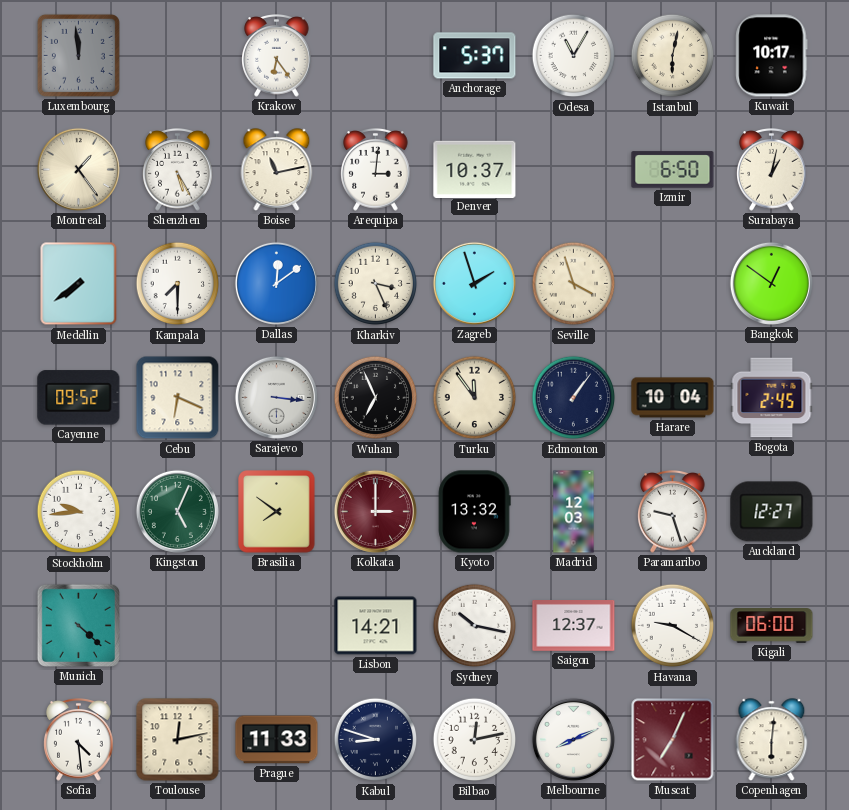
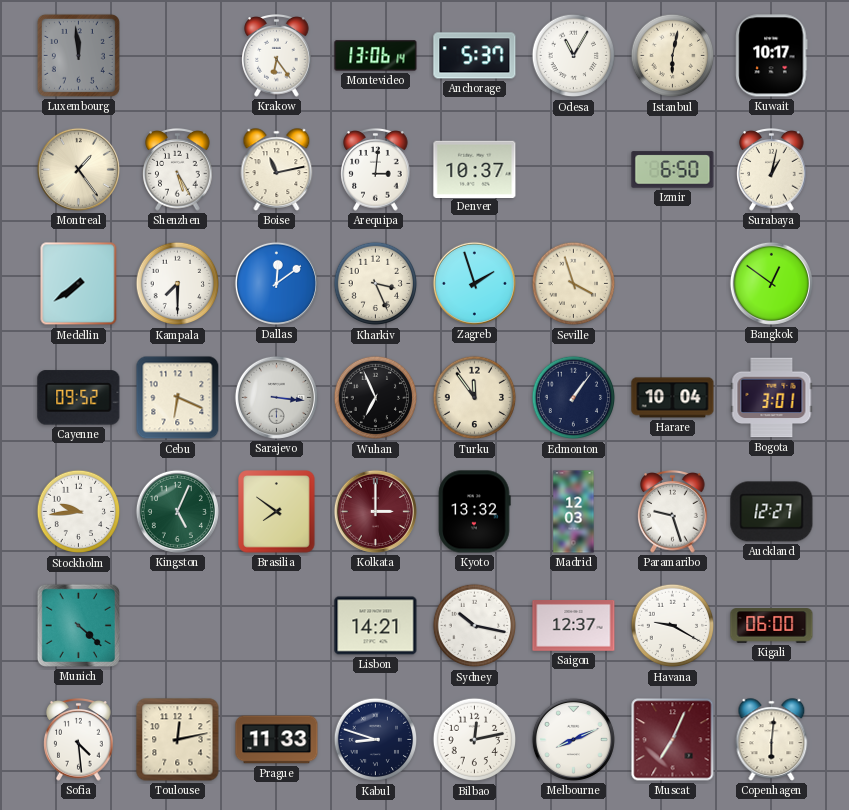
Montevideo: none -> 13:06
Bogota: 2:45 -> 3:01
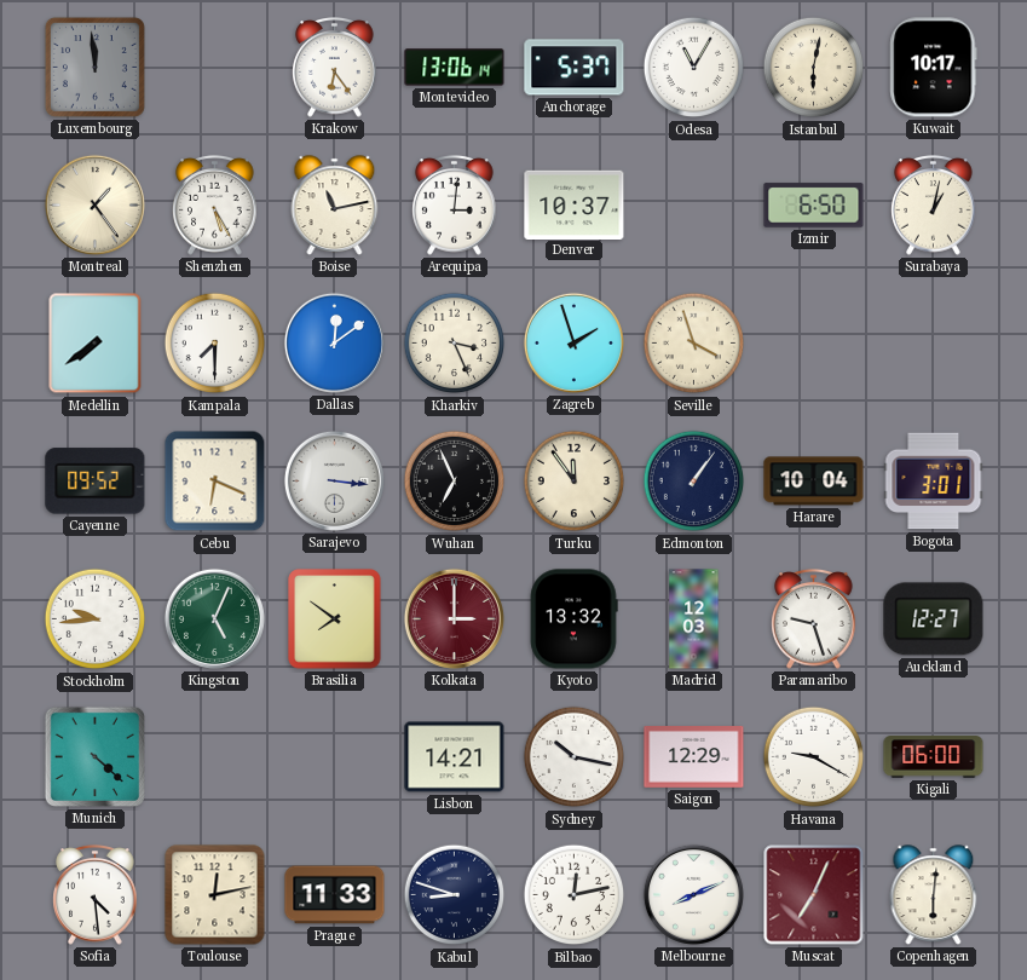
Bangkok: 12:51 -> none
Saigon: 12:37 -> 12:29
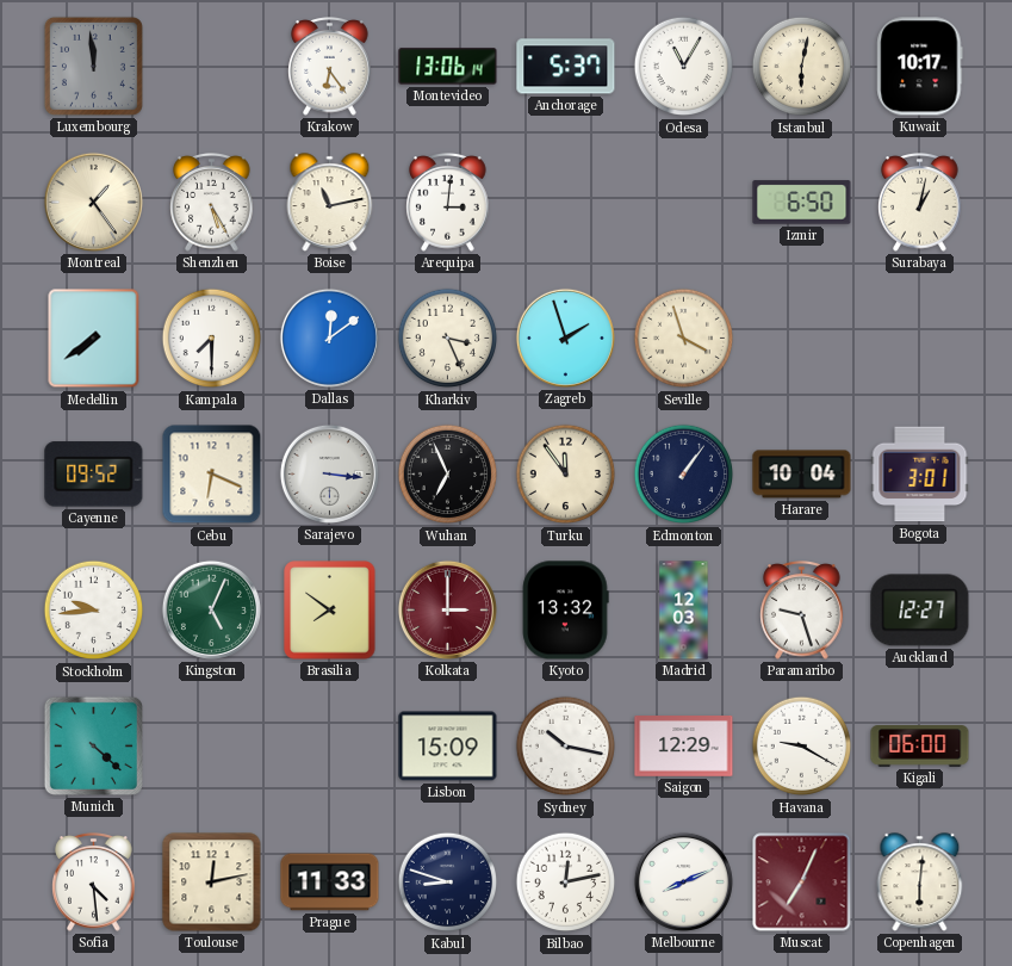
Denver: 10:37 -> none
Lisbon: 14:21 -> 15:09
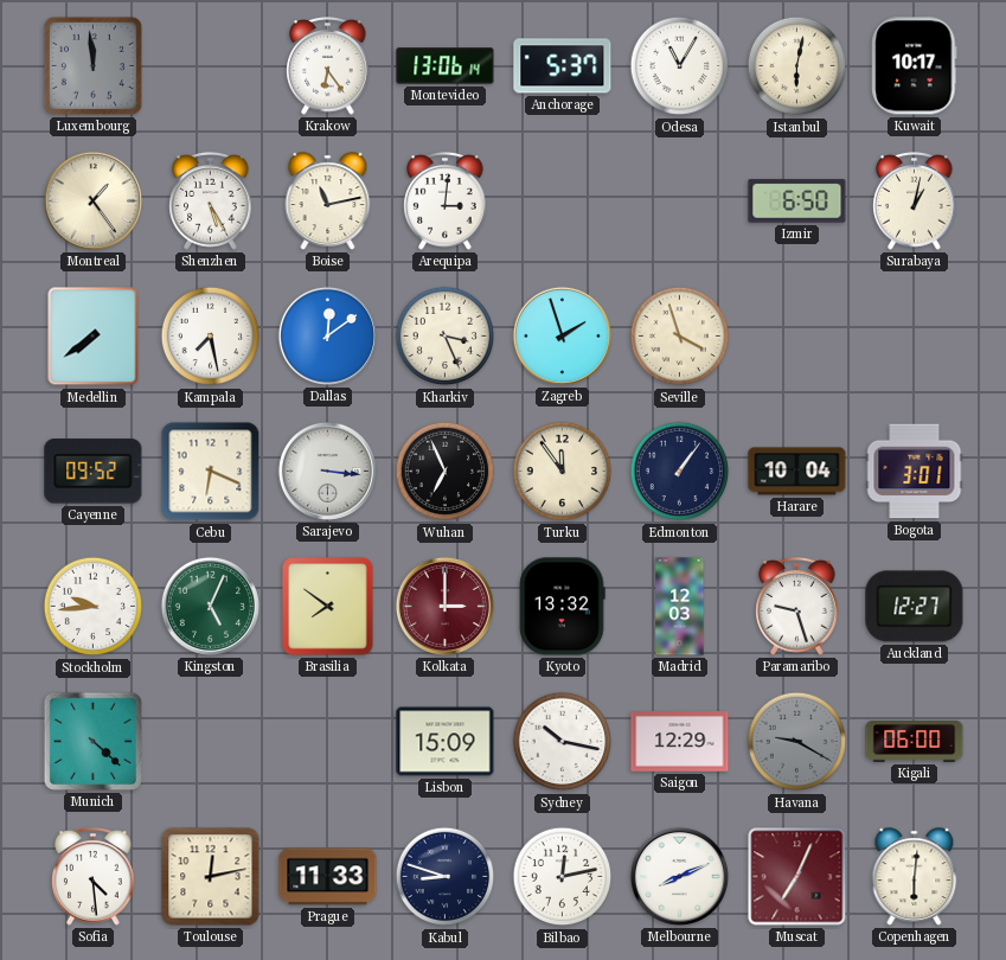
Kampala: 7:30 -> 7:28
Havana dial: white -> grey
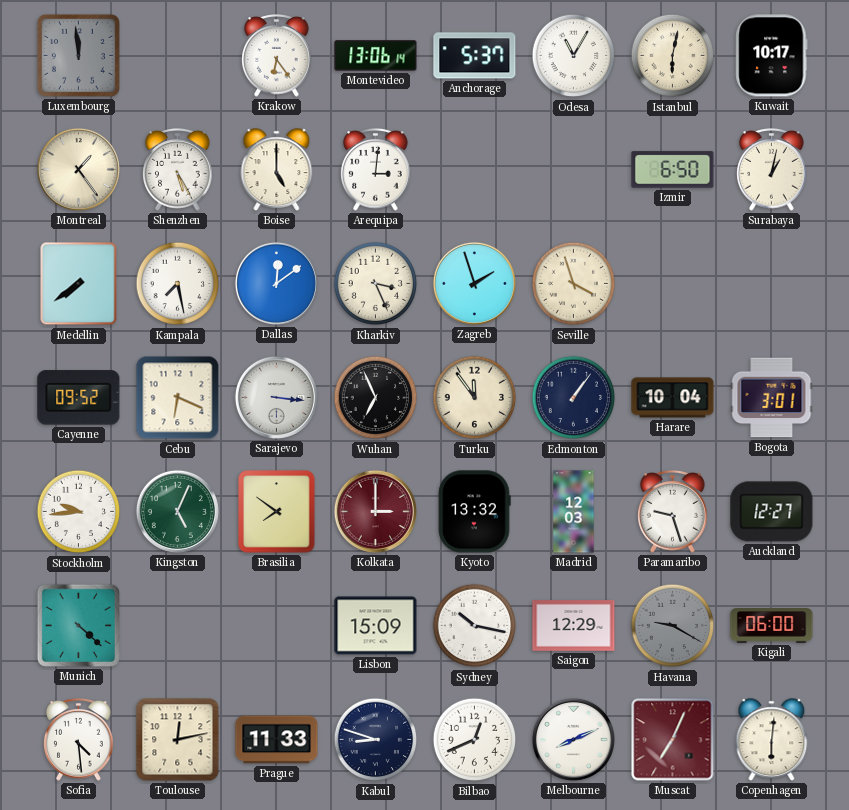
Boise: 11:13 -> 5:00
Bilbao: 12:13 -> 12:41
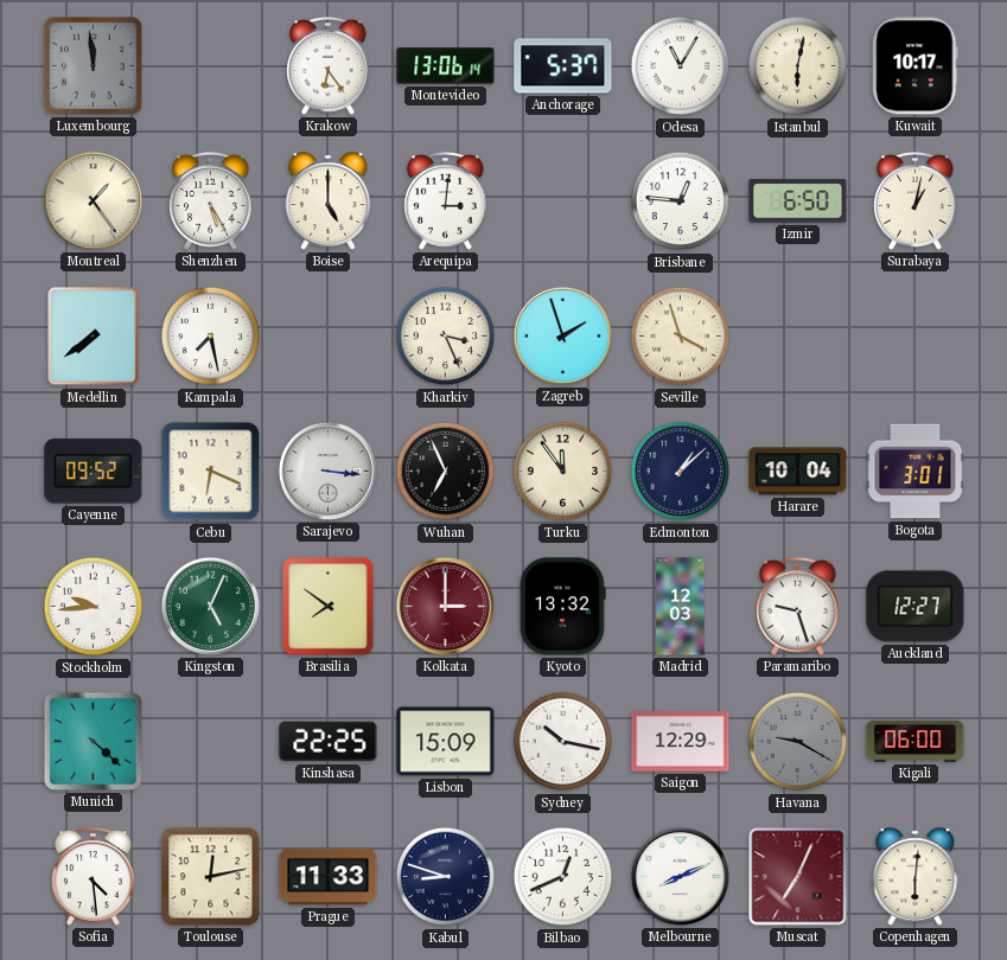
Brisbane: none -> 12:46
Dallas: 12:09 -> none
Edmonton: 1:06 -> 1:08
Kinshasa: none -> 22:25
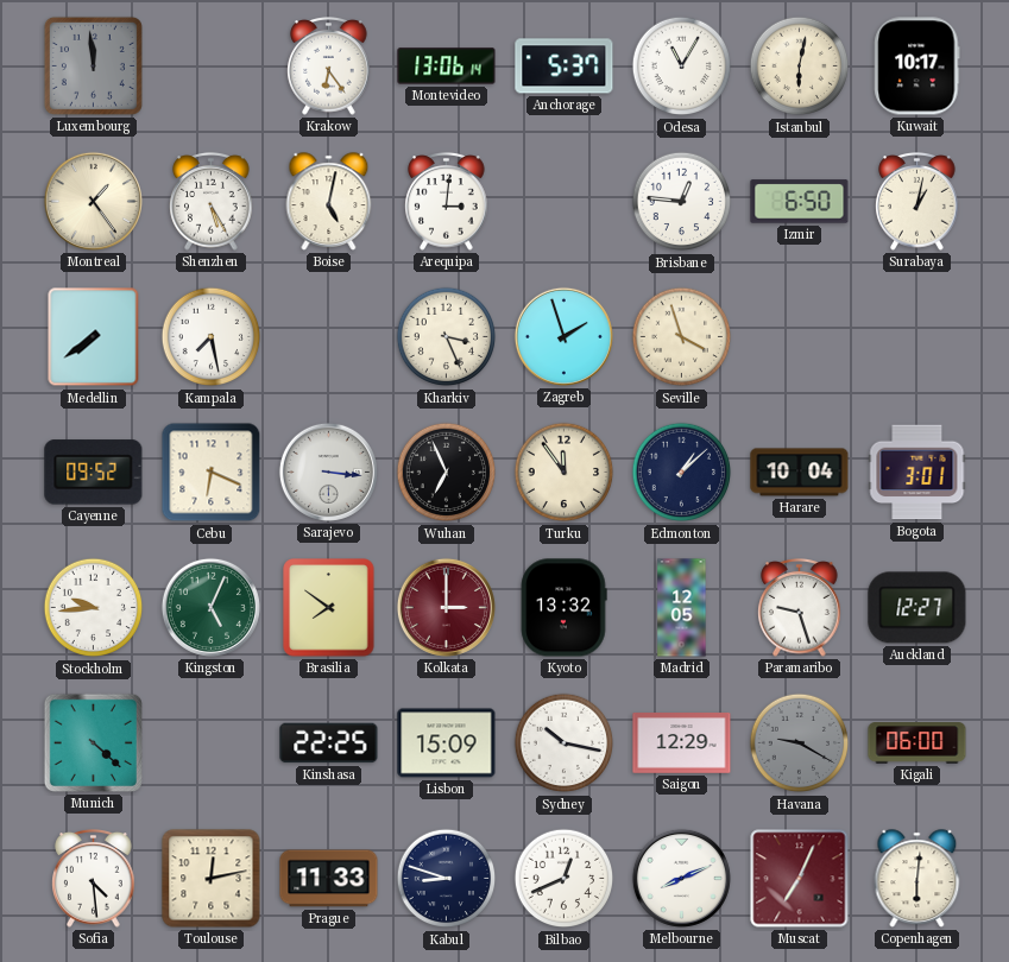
Boise: 5:00 -> 5:02
Madrid: 12:03 -> 12:05
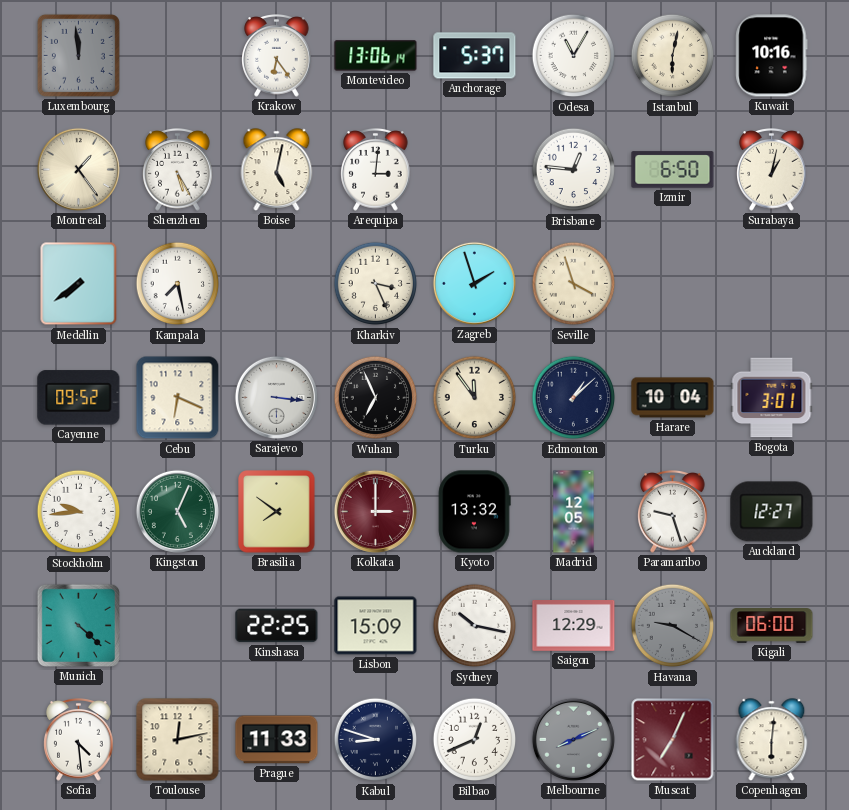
Kuwait: 10:17 -> 10:16
Melbourne dial: white -> grey
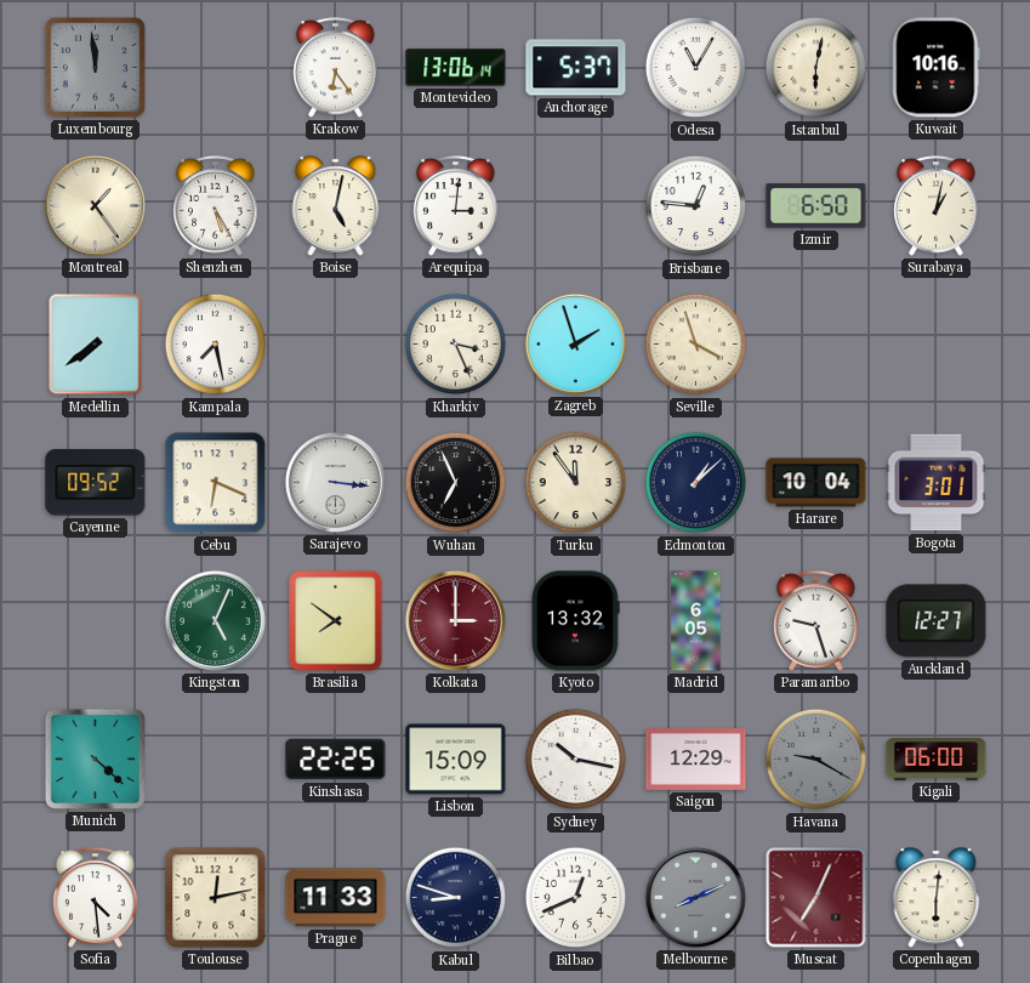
Stockholm: 9:44 -> none
Madrid: 12:05 -> 6:05
